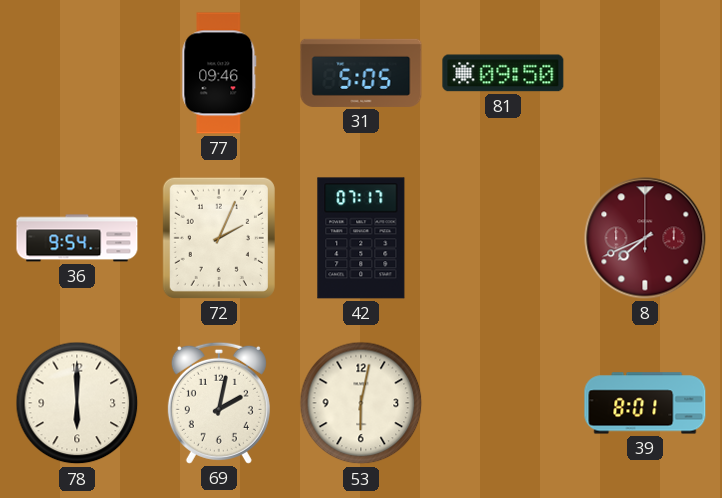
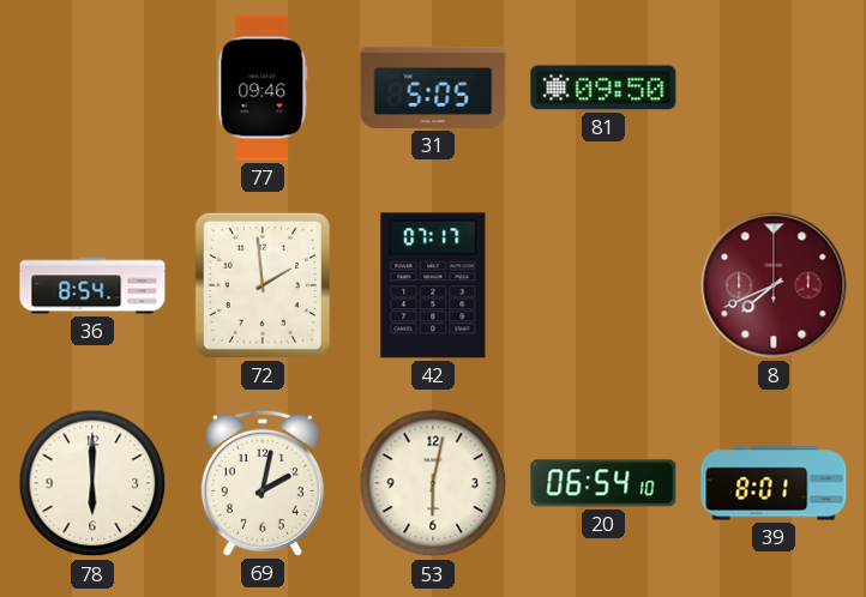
36: 9:54 -> 8:54
72: 2:04 -> 1:59
20: none -> 06:54
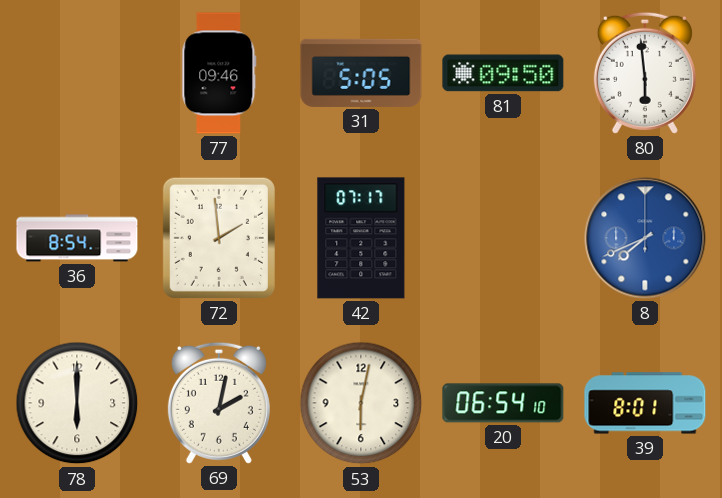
80: none -> 5:59
8 dial: burgundy -> blue
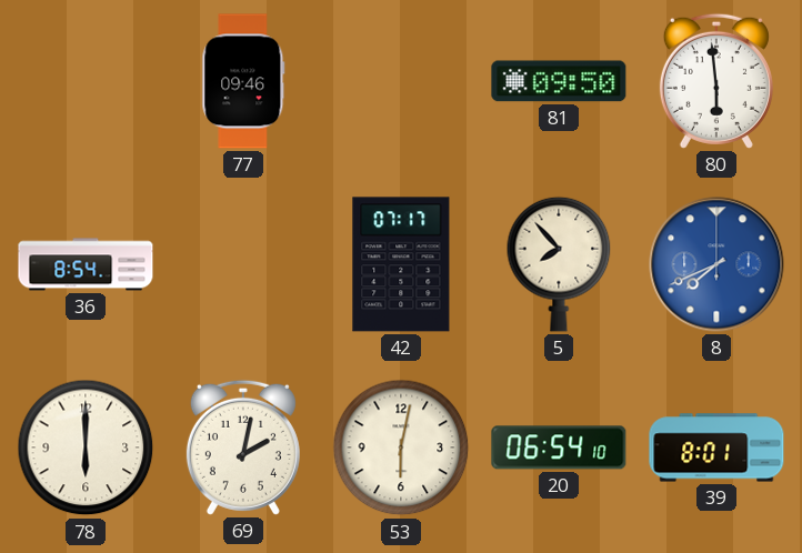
31: 5:05 -> none
72: 1:59 -> none
5: none -> 7:53
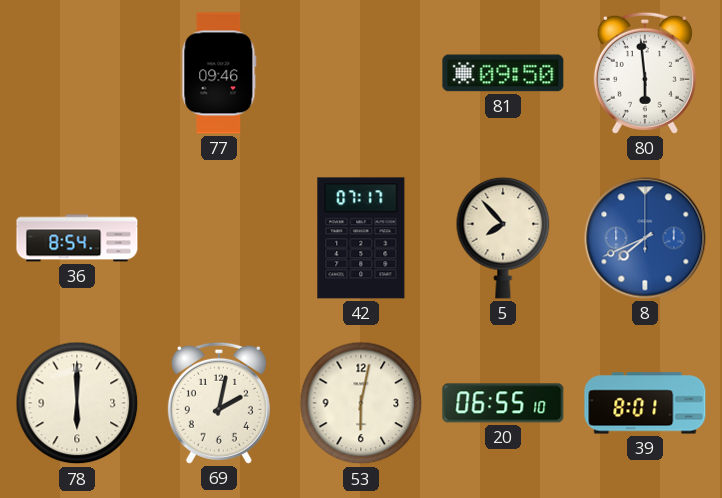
20: 06:54 -> 06:55
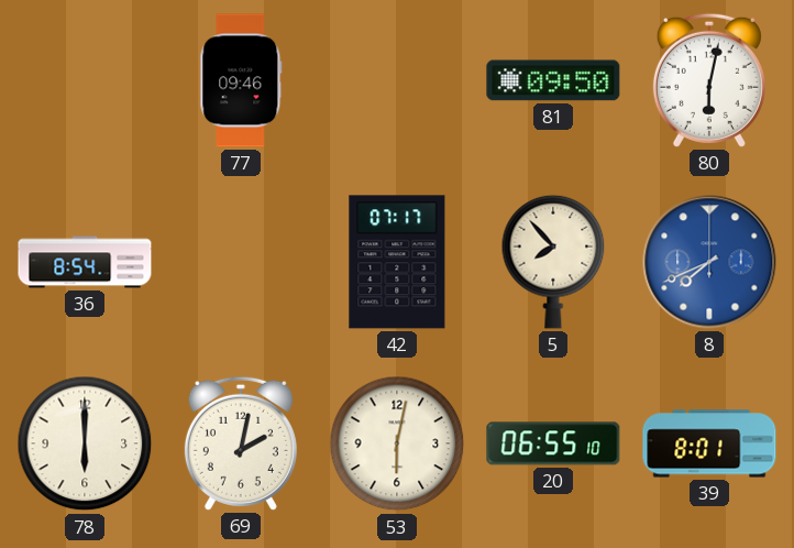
80: 5:59 -> 6:02
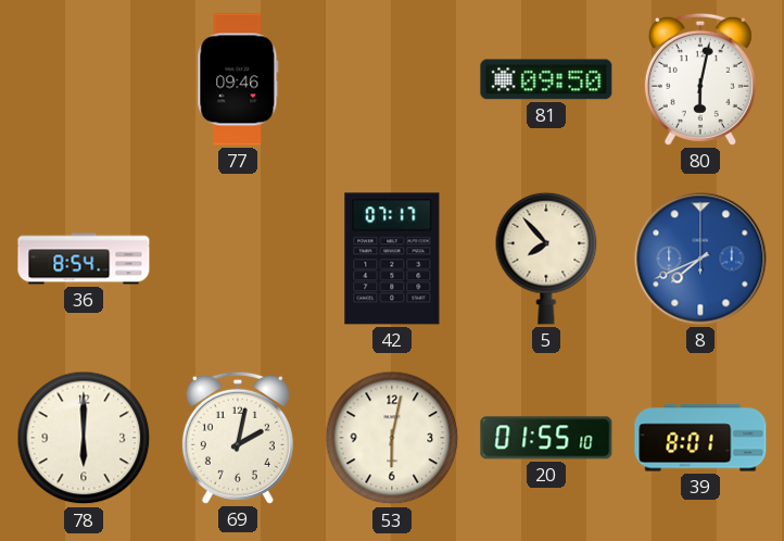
20: 06:55 -> 01:55
